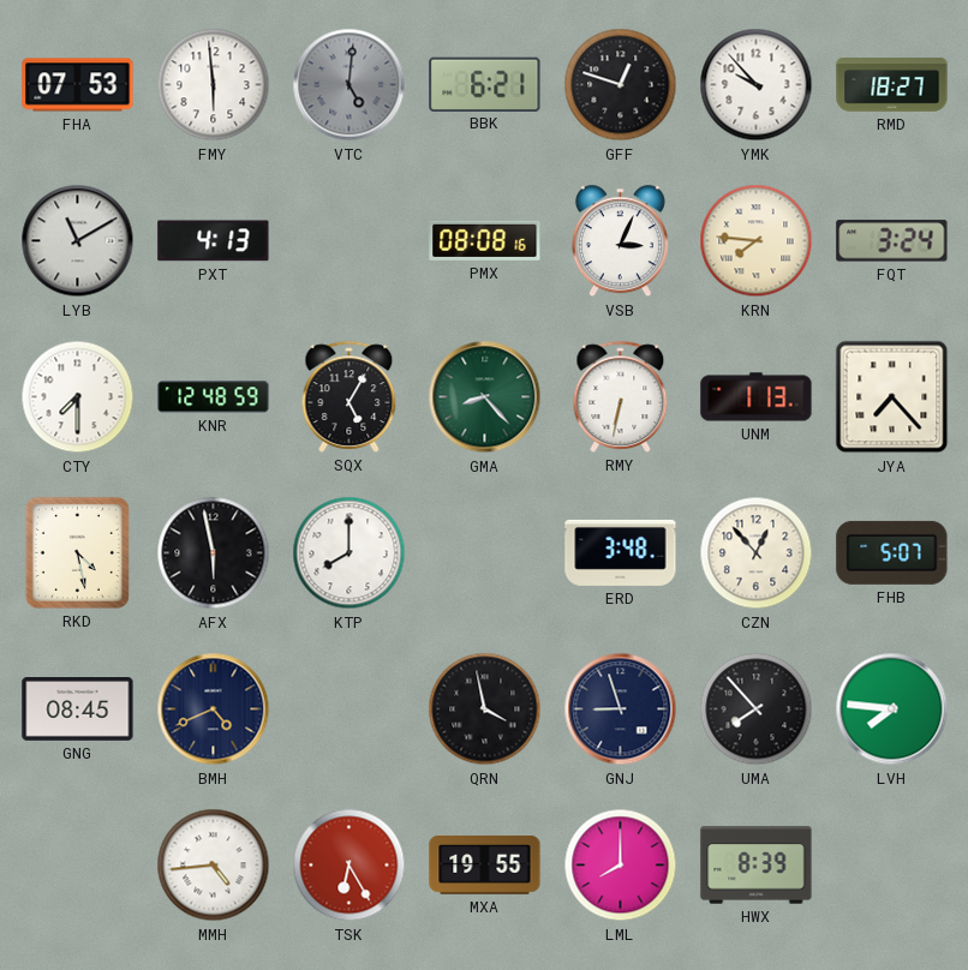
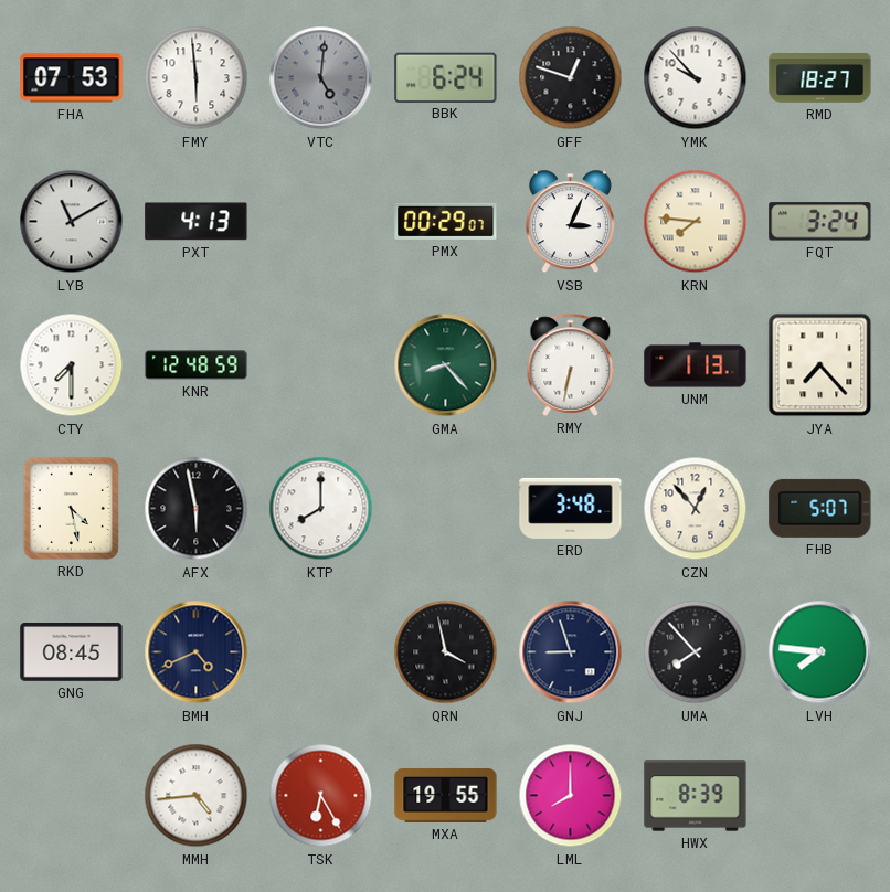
BBK: 6:21 -> 6:24
PMX: 08:08 -> 00:29
SQX: 5:05 -> none
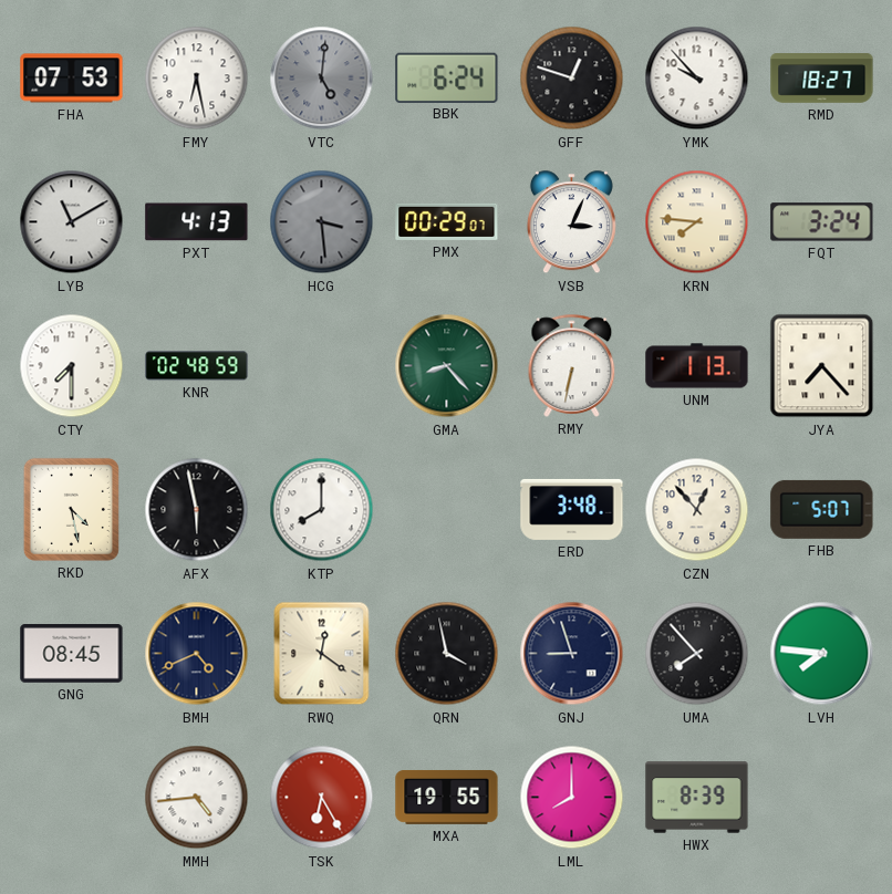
FMY: 5:59 -> 6:28
HCG: none -> 3:29
KNR: 12:48 -> 02:48
RWQ: none -> 12:21
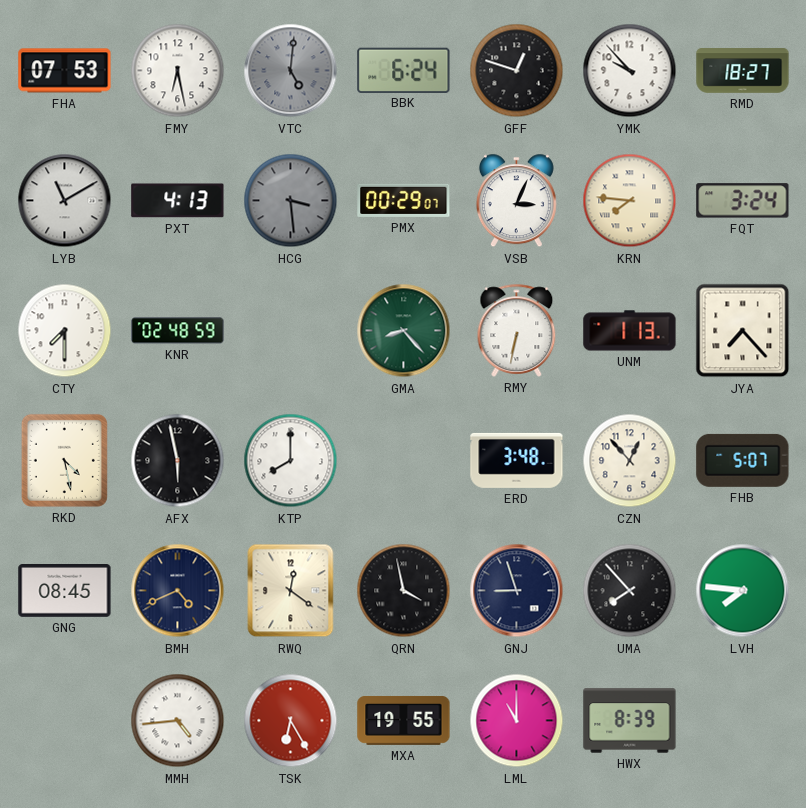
LML: 8:00 -> 11:00
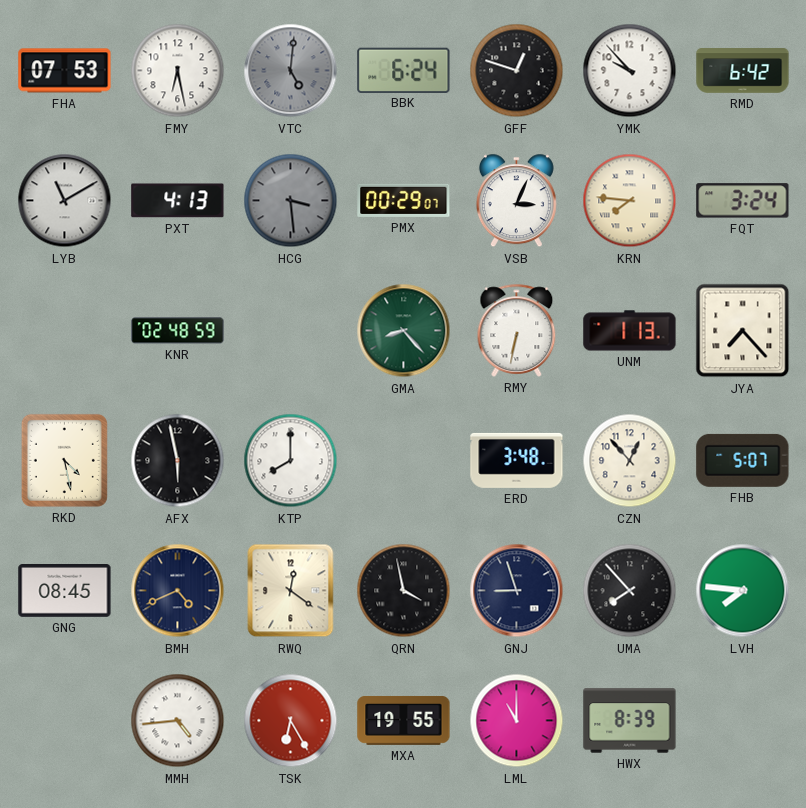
RMD: 18:27 -> 6:42
CTY: 7:30 -> none
